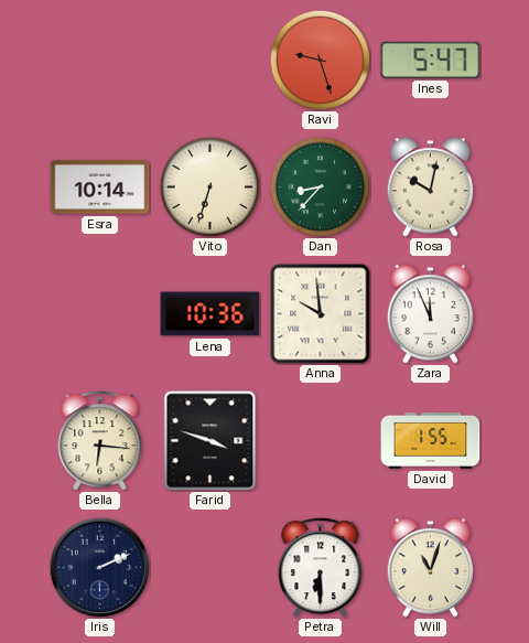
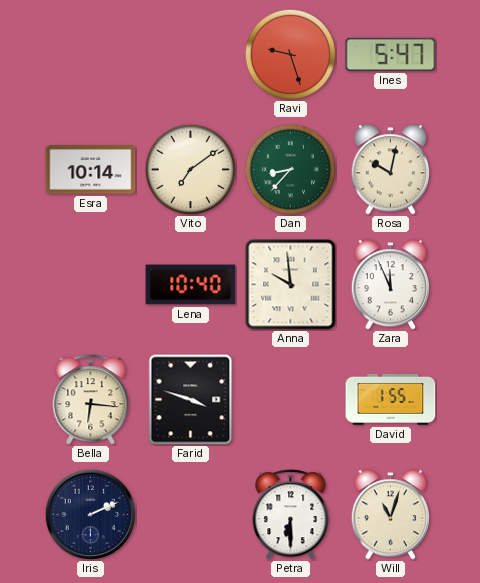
Vito: 6:33 -> 7:09
Lena: 10:36 -> 10:40
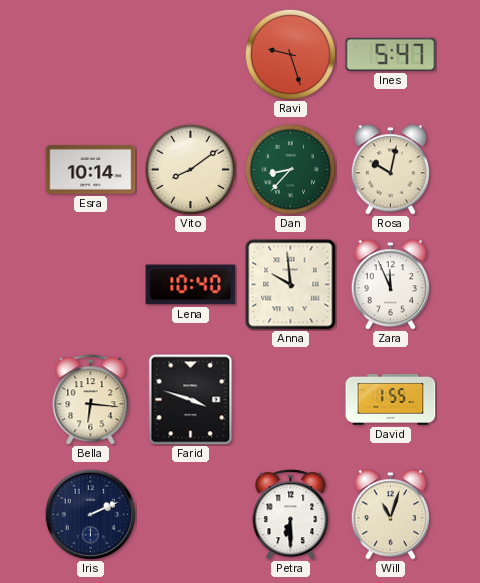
Vito: 7:09 -> 8:09
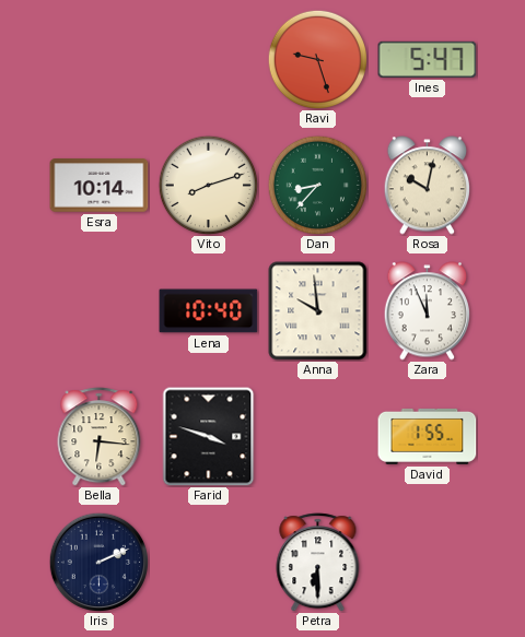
Vito: 8:09 -> 8:12
Will: 11:03 -> none
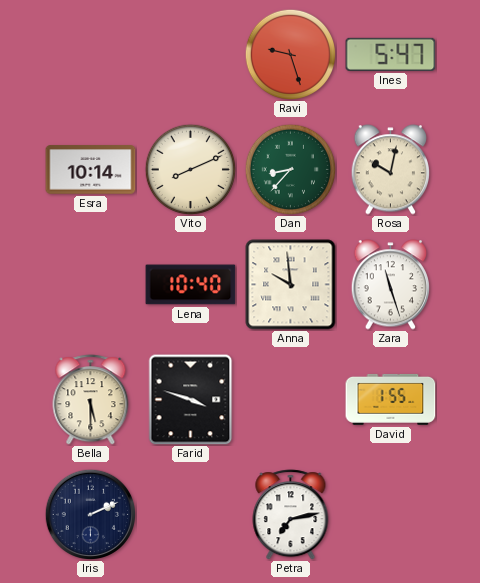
Vito: 8:12 -> 8:11
Zara: 11:56 -> 11:27
Bella: 6:16 -> 5:30
Petra: 6:30 -> 7:13
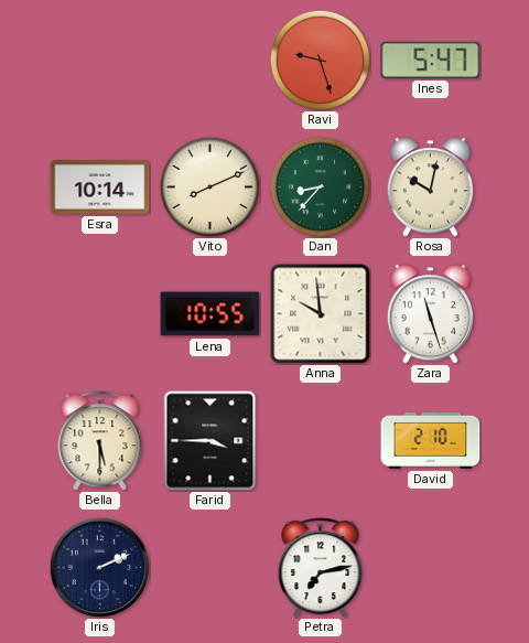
Lena: 10:40 -> 10:55
Farid: 3:48 -> 3:45
David: 1:55 -> 2:10
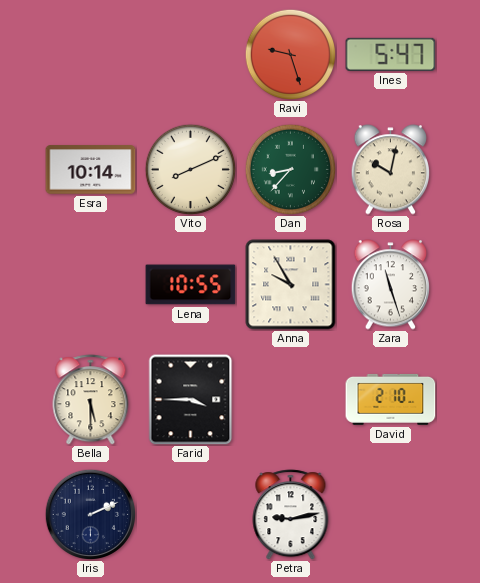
Anna: 9:59 -> 9:55
Petra: 7:13 -> 9:13
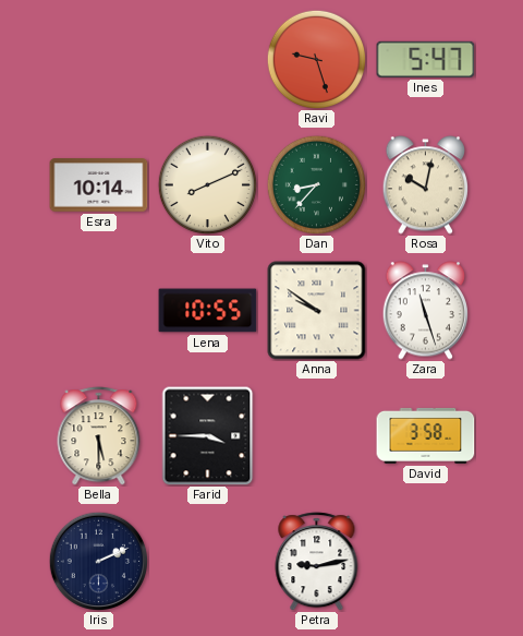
Anna: 9:55 -> 9:51
David: 2:10 -> 3:58
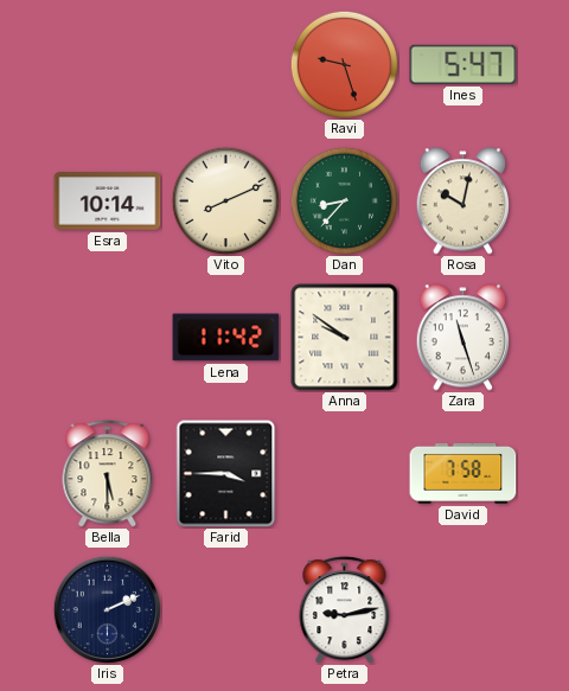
Lena: 10:55 -> 11:42
David: 3:58 -> 7:58
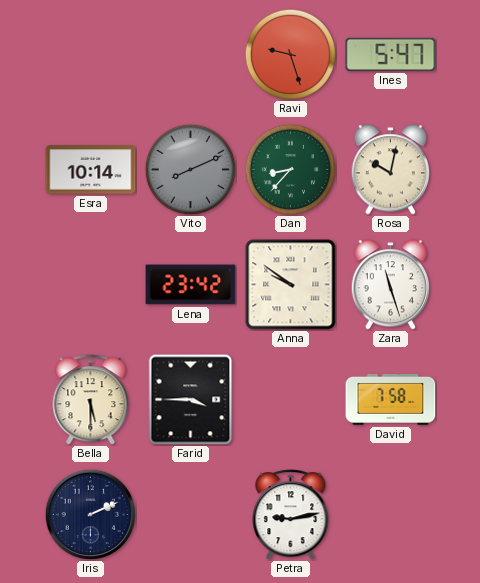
Vito dial: cream -> grey
Lena: 11:42 -> 23:42
